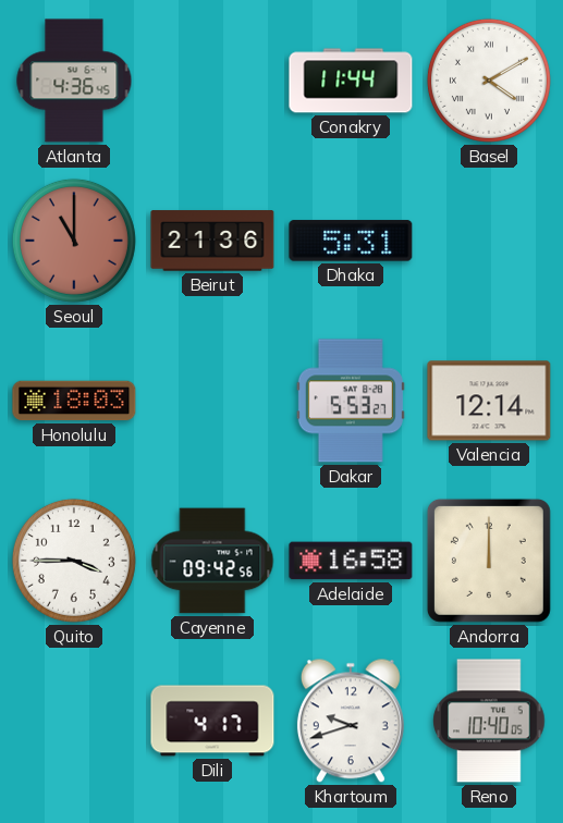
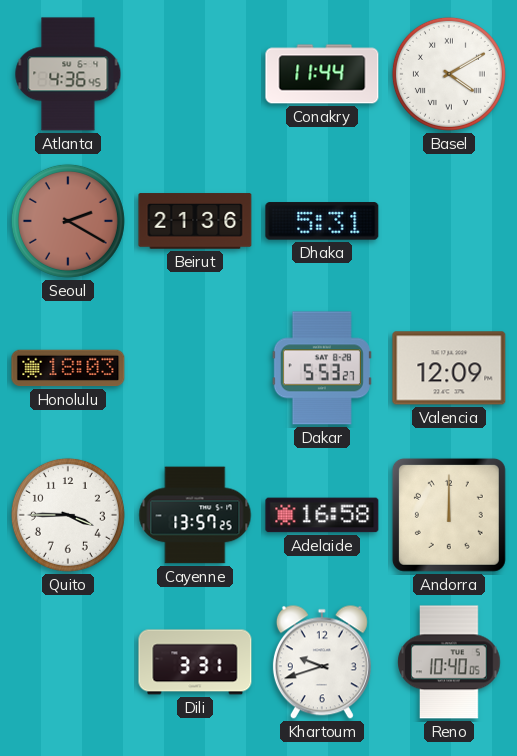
Seoul: 11:00 -> 2:20
Valencia: 12:14 -> 12:09
Cayenne: 09:42 -> 13:57
Dili: 4:17 -> 3:31
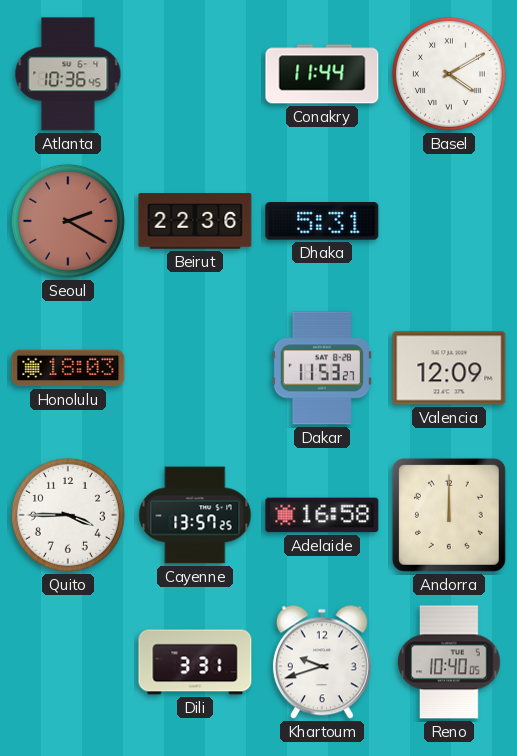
Atlanta: 4:36 -> 10:36
Beirut: 21:36 -> 22:36
Dakar: 5:53 -> 11:53
